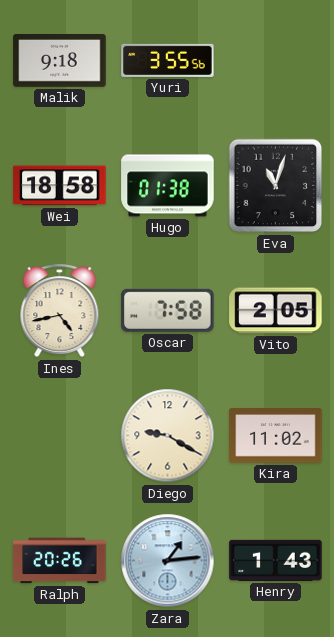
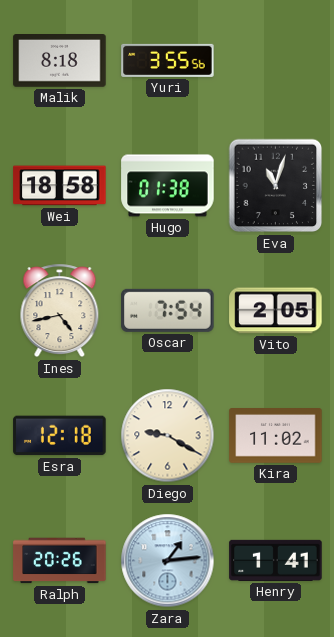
Malik: 9:18 -> 8:18
Oscar: 7:58 -> 7:54
Esra: none -> 12:18
Henry: 1:43 -> 1:41
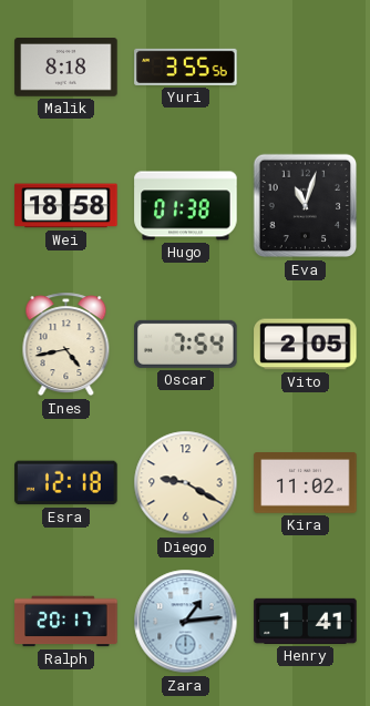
Ralph: 20:26 -> 20:17
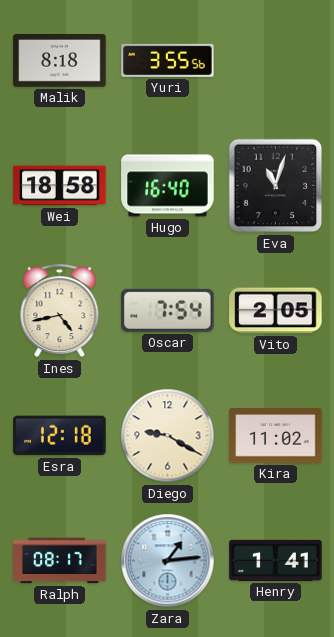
Hugo: 01:38 -> 16:40
Ralph: 20:17 -> 08:17
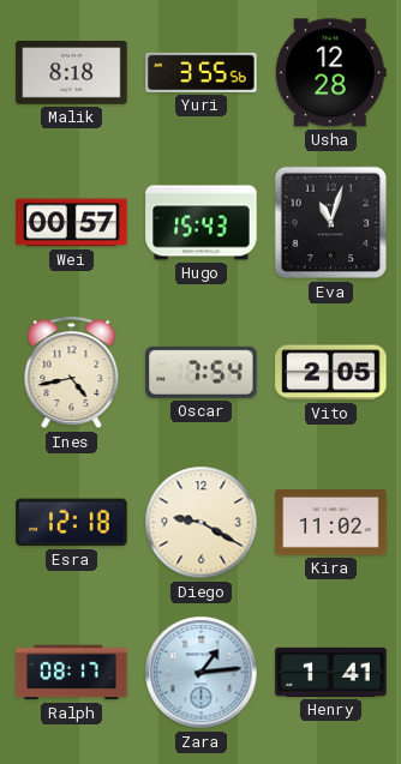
Usha: none -> 12:28
Wei: 18:58 -> 00:57
Hugo: 16:40 -> 15:43
